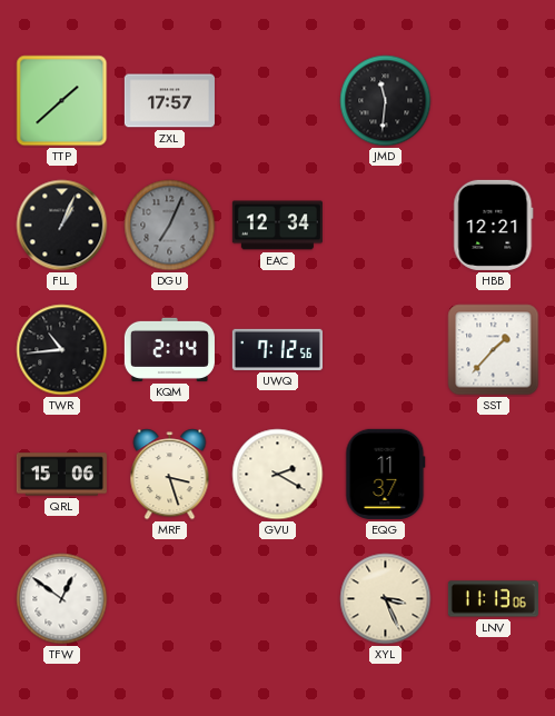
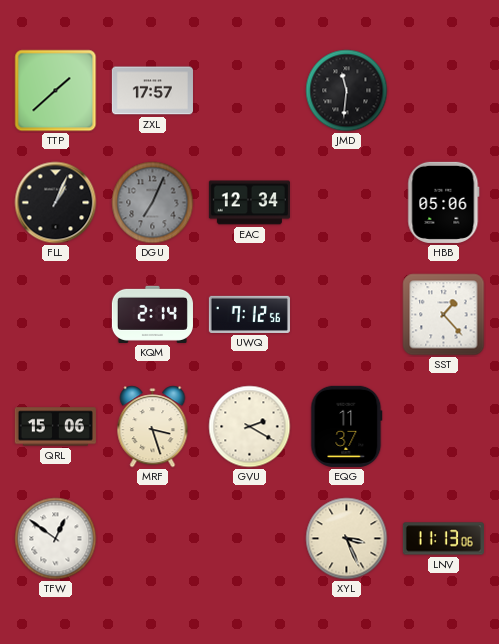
HBB: 12:21 -> 05:06
TWR: 10:44 -> none
SST: 1:37 -> 1:23
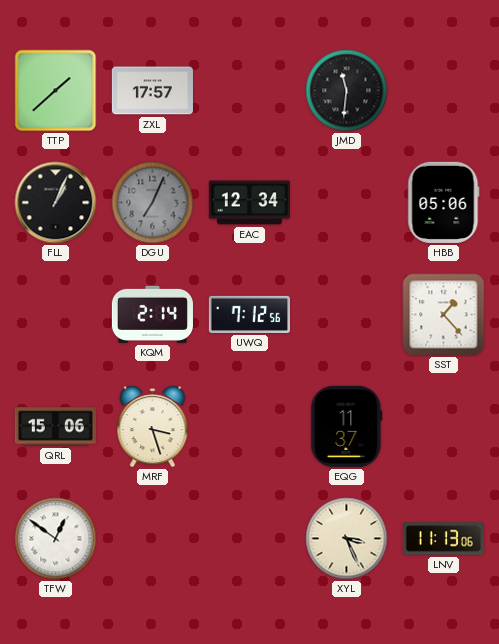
GVU: 2:20 -> none
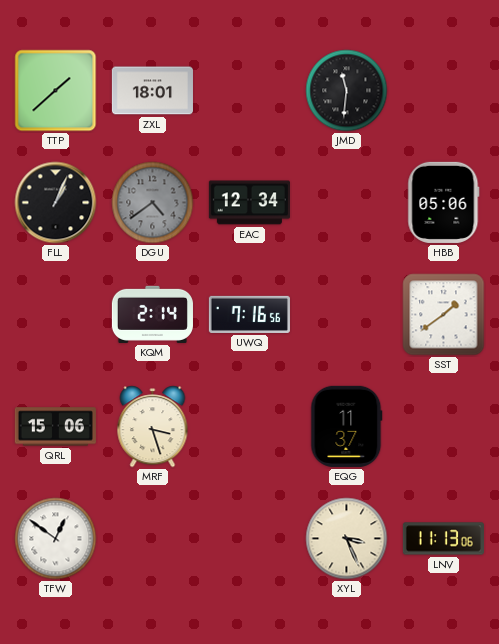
ZXL: 17:57 -> 18:01
DGU: 7:04 -> 4:39
UWQ: 7:12 -> 7:16
SST: 1:23 -> 1:39
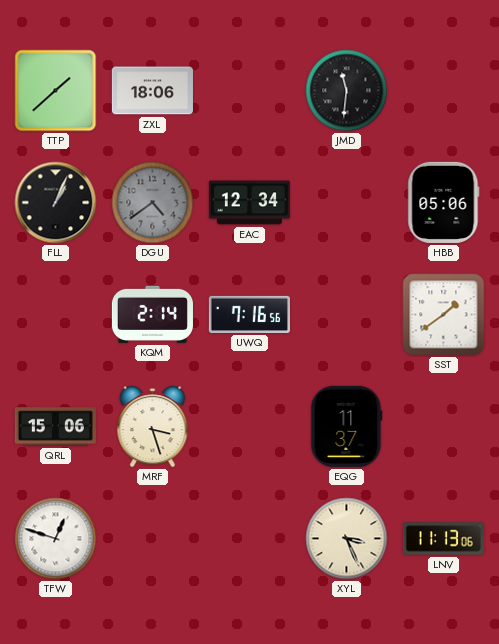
ZXL: 18:01 -> 18:06
TFW: 12:51 -> 12:48
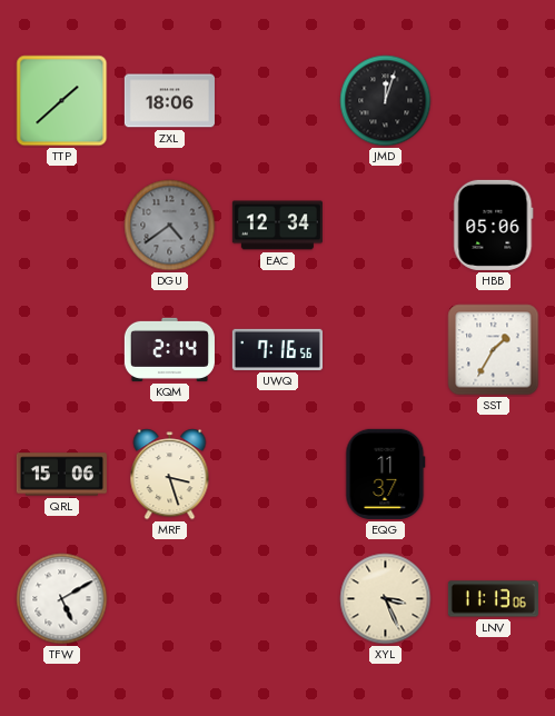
JMD: 11:31 -> 12:03
FLL: 1:04 -> none
SST: 1:39 -> 1:35
TFW: 12:48 -> 5:10
